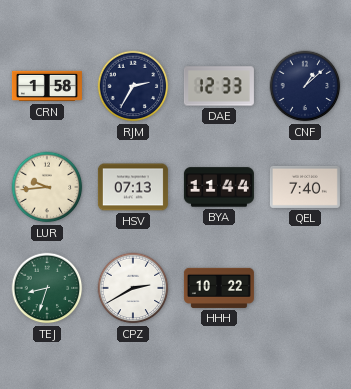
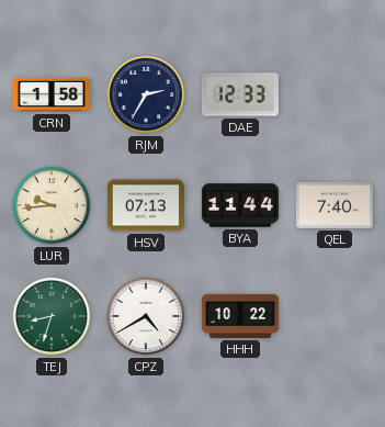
CNF: 1:08 -> none
CPZ: 2:40 -> 4:40
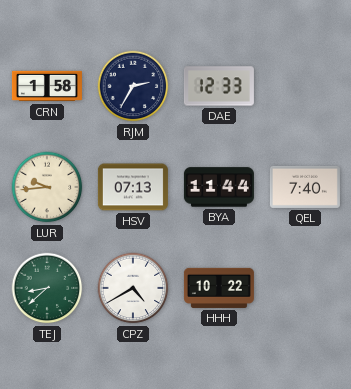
TEJ: 8:33 -> 8:38
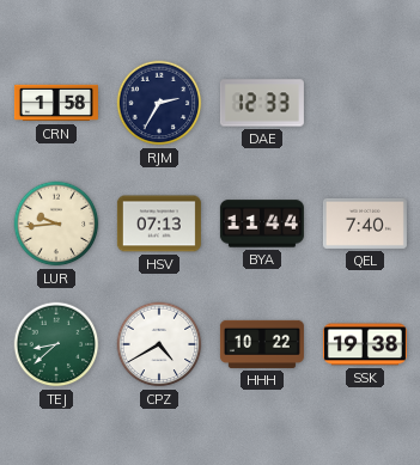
SSK: none -> 19:38
